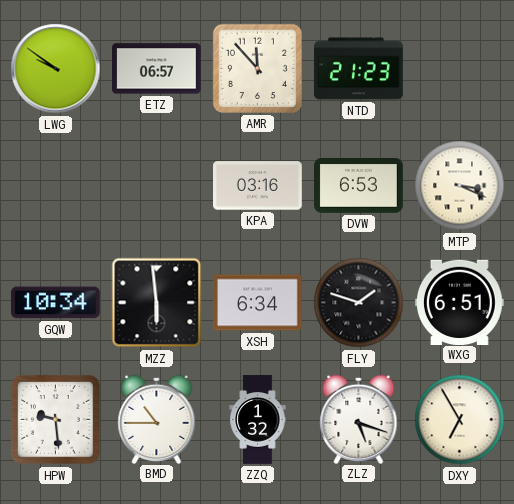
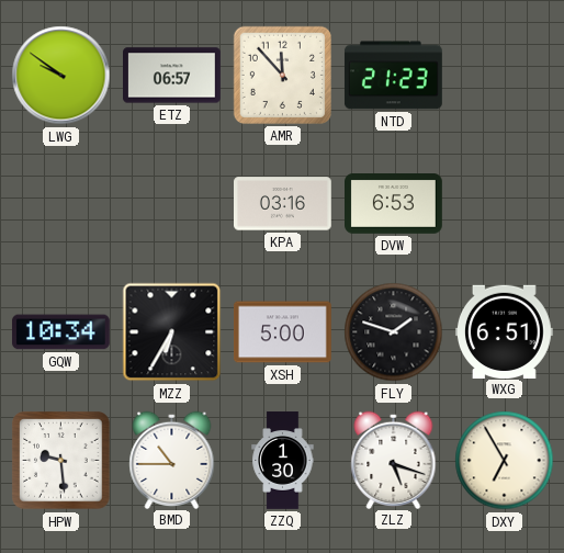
MTP: 3:19 -> none
MZZ: 5:59 -> 6:35
XSH: 6:34 -> 5:00
ZZQ: 1:32 -> 1:30
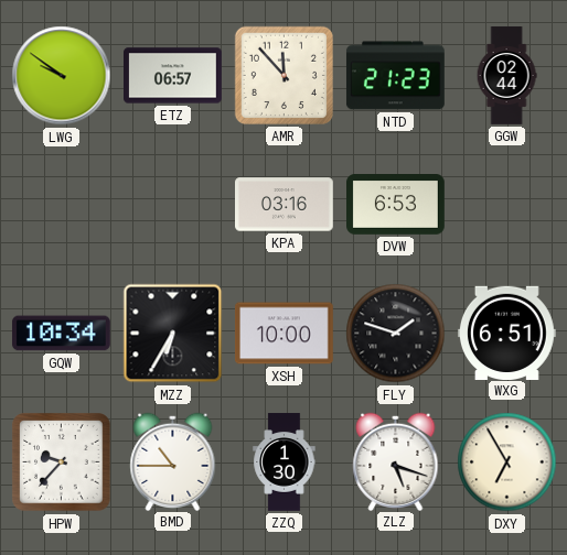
GGW: none -> 02:44
XSH: 5:00 -> 10:00
HPW: 9:29 -> 9:37
